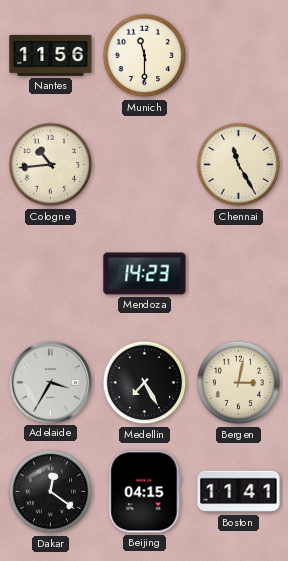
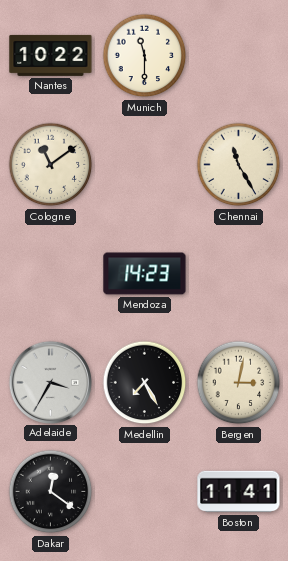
Nantes: 11:56 -> 10:22
Cologne: 10:44 -> 11:09
Beijing: 04:15 -> none
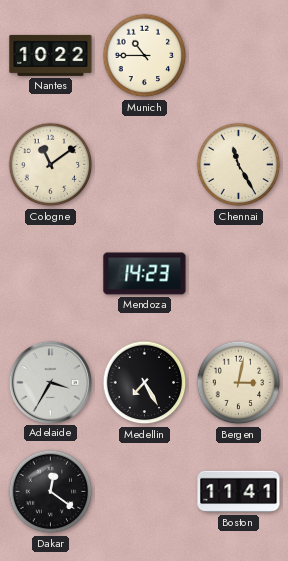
Munich: 11:30 -> 10:45
